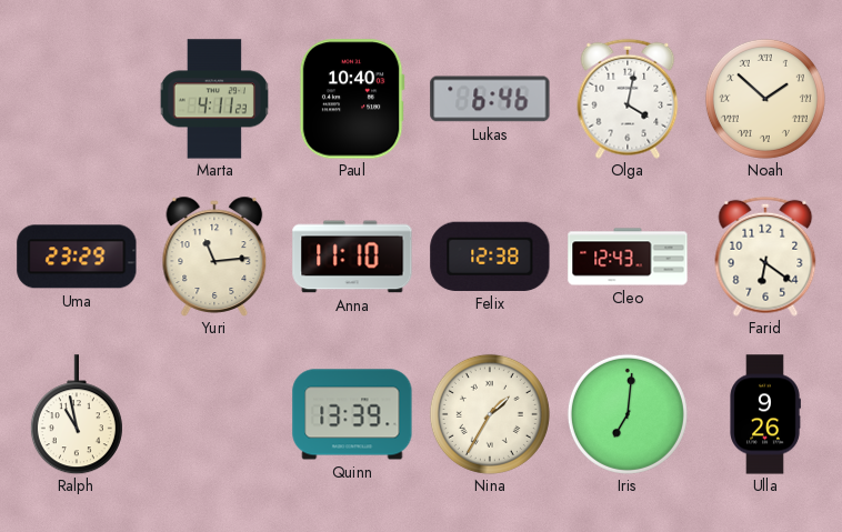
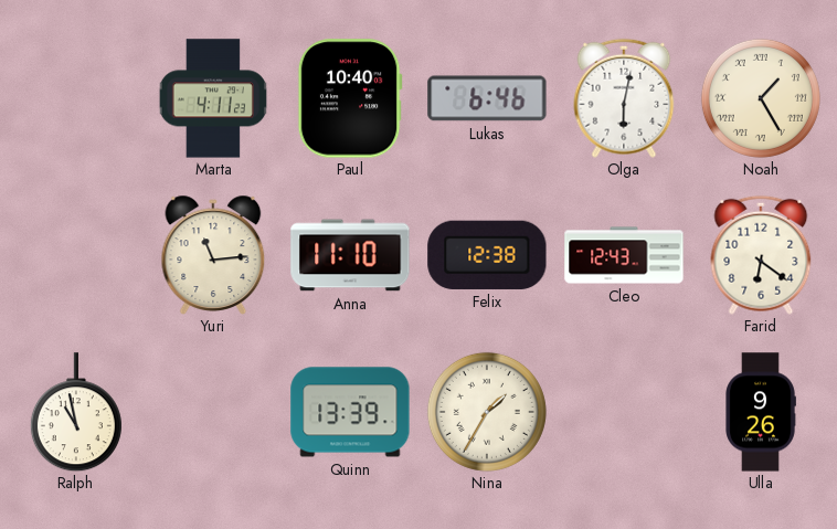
Olga: 4:02 -> 6:02
Noah: 1:52 -> 1:25
Uma: 23:29 -> none
Iris: 7:01 -> none
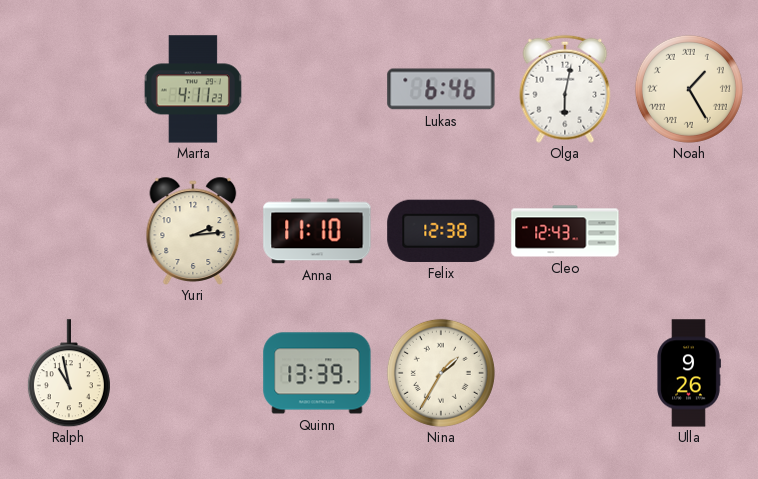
Paul: 10:40 -> none
Yuri: 11:14 -> 2:14
Farid: 6:21 -> none
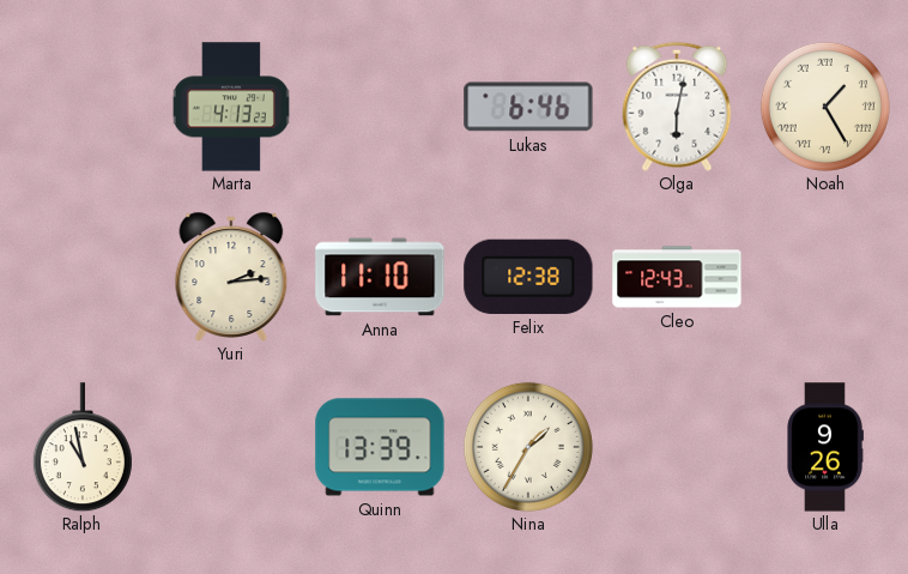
Marta: 4:11 -> 4:13
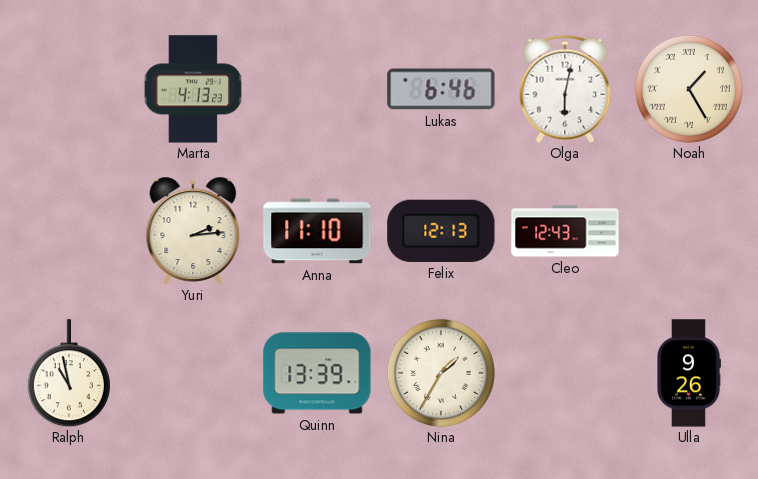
Felix: 12:38 -> 12:13
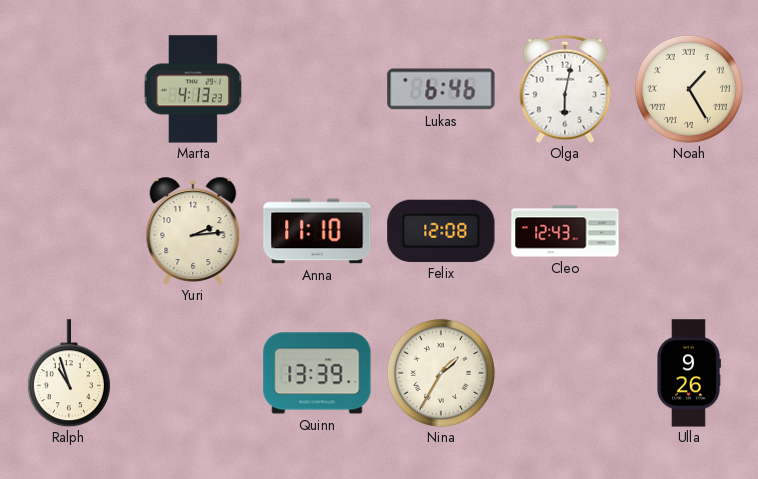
Felix: 12:13 -> 12:08
Ralph: 10:58 -> 10:57
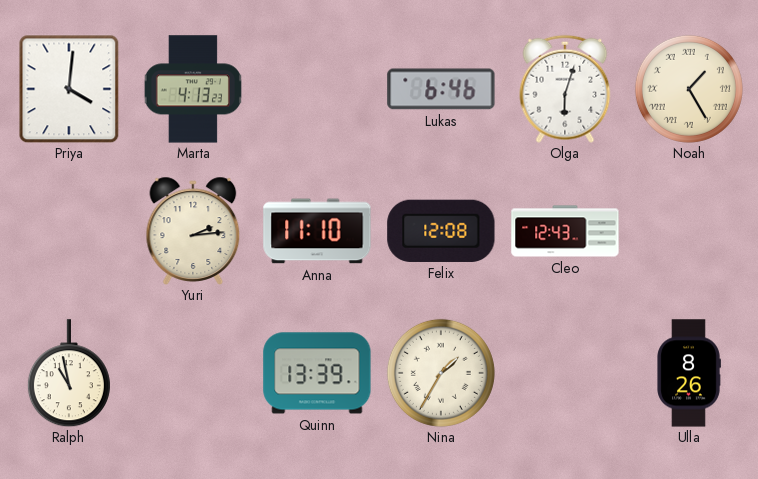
Priya: none -> 4:01
Olga: 6:02 -> 6:03
Ralph: 10:57 -> 10:58
Ulla: 9:26 -> 8:26
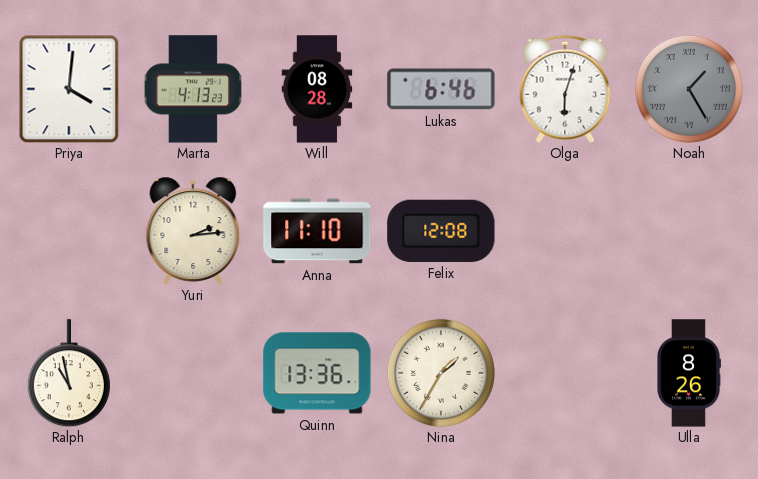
Will: none -> 08:28
Noah dial: cream -> grey
Cleo: 12:43 -> none
Quinn: 13:39 -> 13:36
